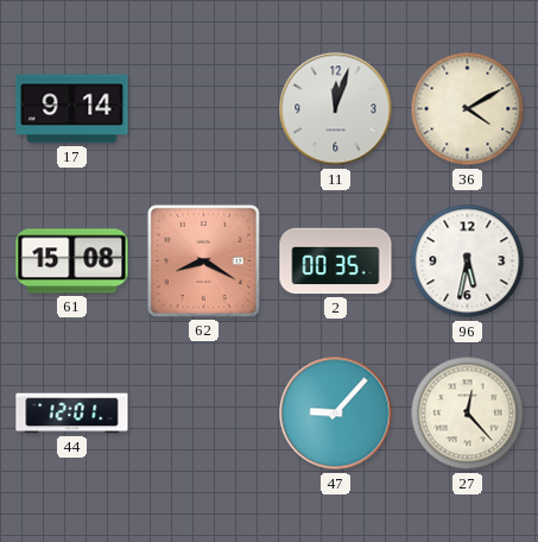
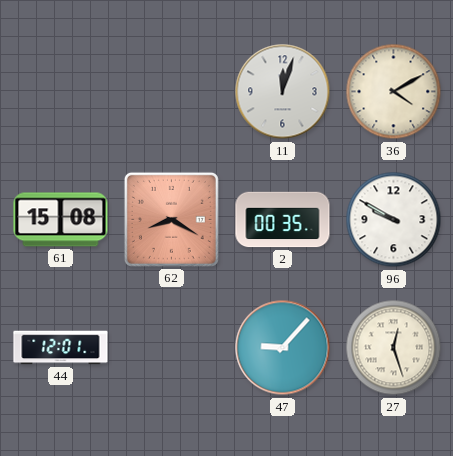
17: 9:14 -> none
96: 5:32 -> 9:50
27: 12:23 -> 12:27
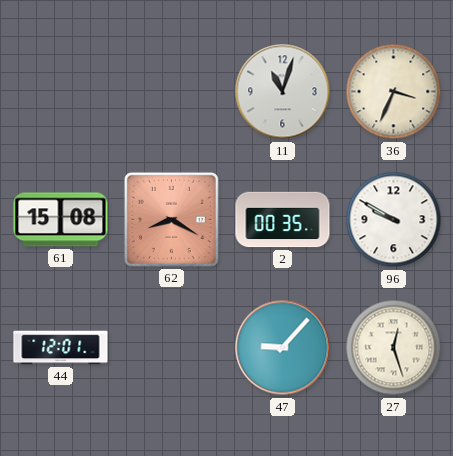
11: 12:03 -> 11:03
36: 4:10 -> 3:34
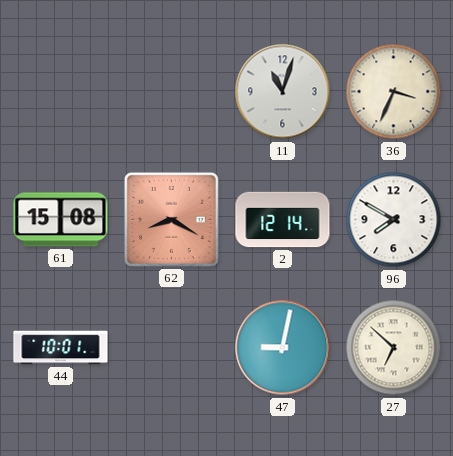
2: 00:35 -> 12:14
96: 9:50 -> 7:50
44: 12:01 -> 10:01
47: 9:07 -> 9:02
27: 12:27 -> 6:52
